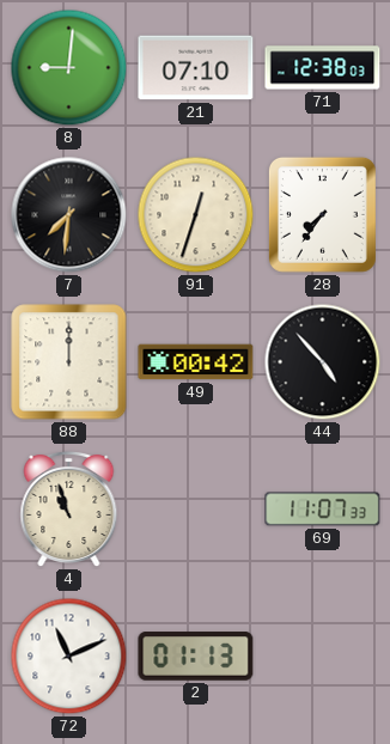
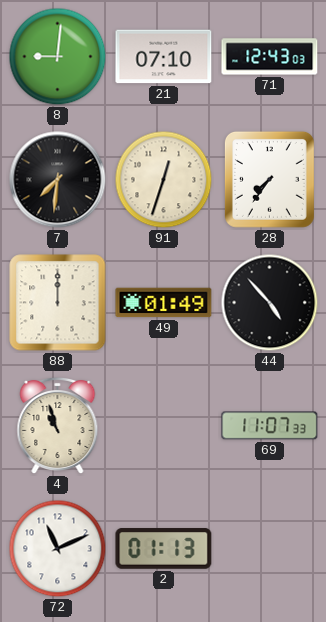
71: 12:38 -> 12:43
49: 00:42 -> 01:49
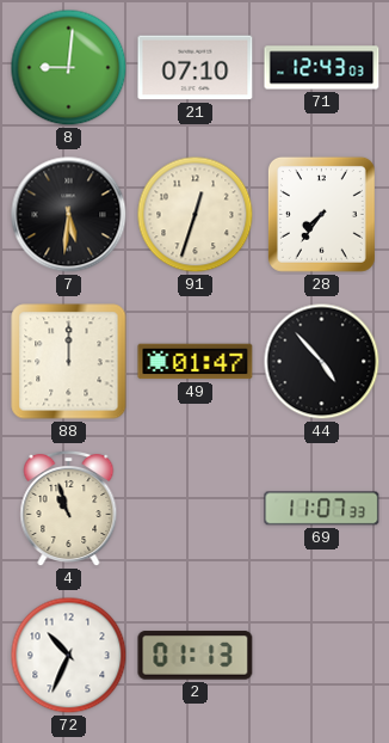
7: 7:31 -> 5:31
49: 01:49 -> 01:47
72: 11:11 -> 10:34
